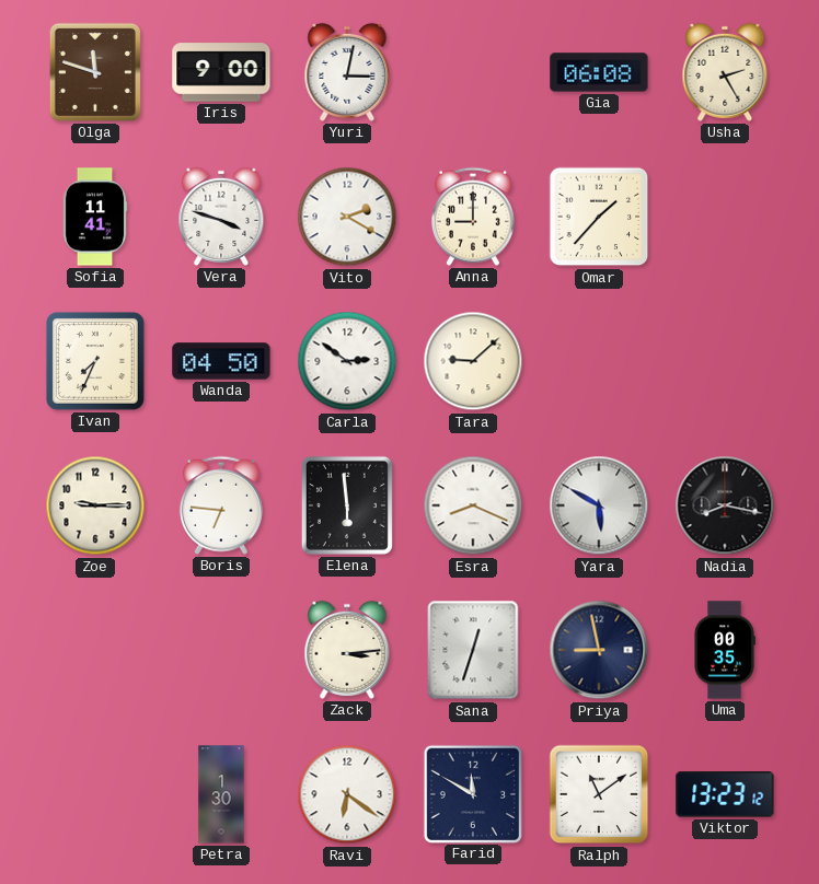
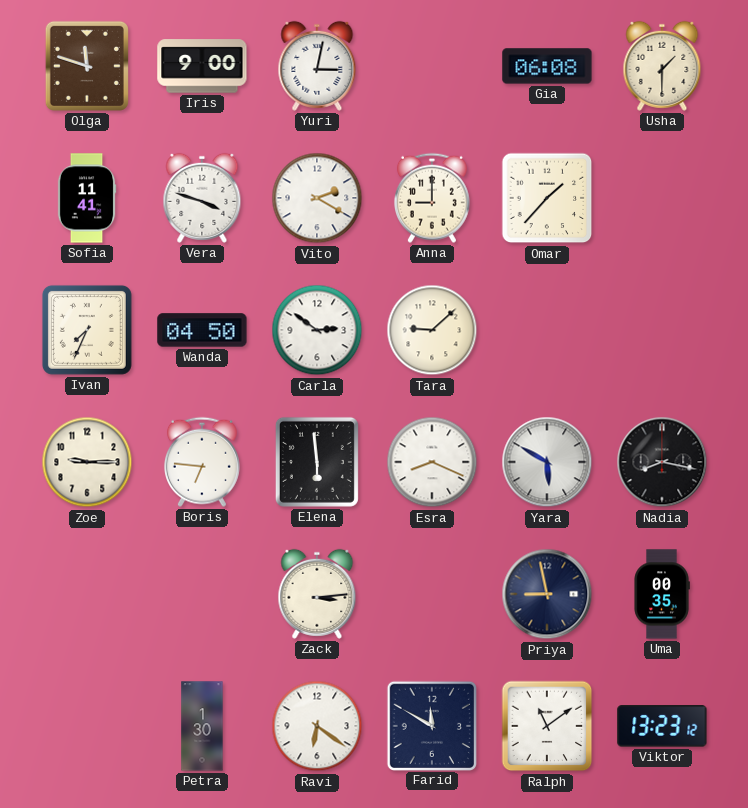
Usha: 2:25 -> 1:30
Sana: 12:33 -> none
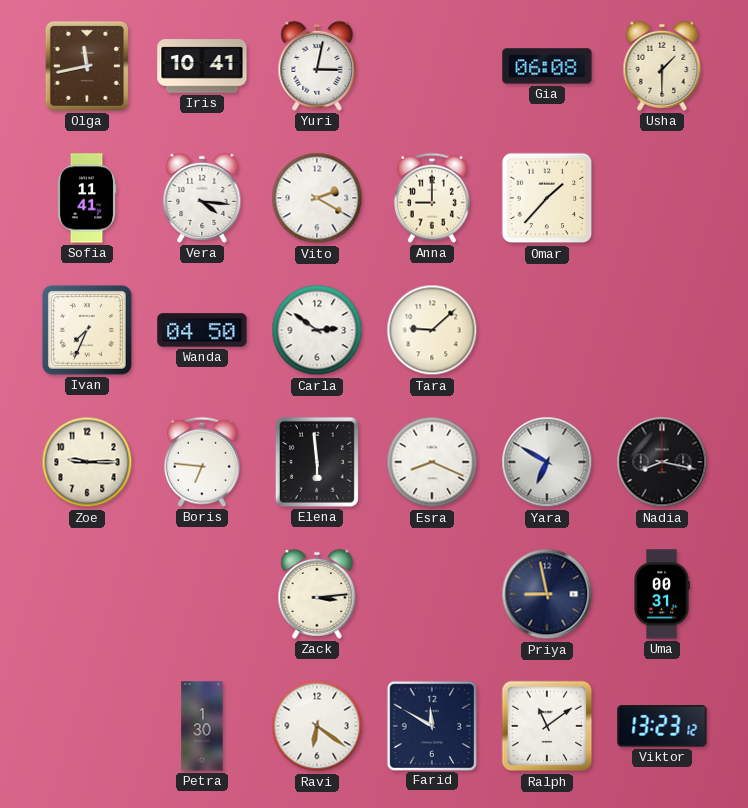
Olga: 11:48 -> 11:43
Iris: 9:00 -> 10:41
Vera: 3:48 -> 4:16
Yara: 5:50 -> 6:50
Uma: 00:35 -> 00:31
